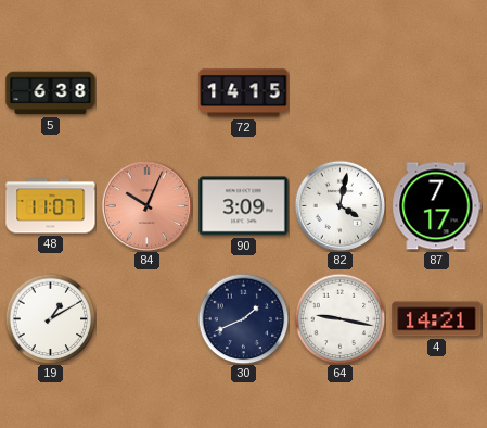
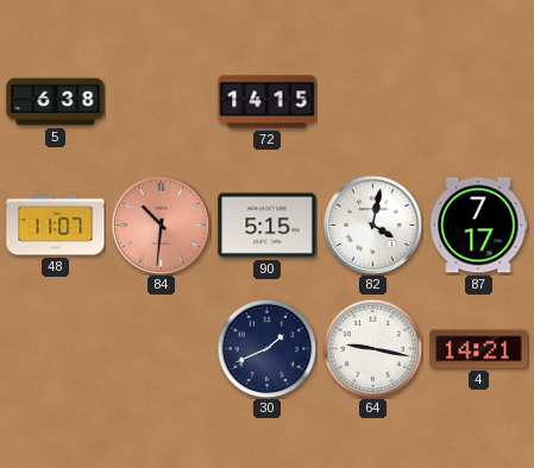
84: 10:04 -> 10:31
90: 3:09 -> 5:15
19: 1:10 -> none
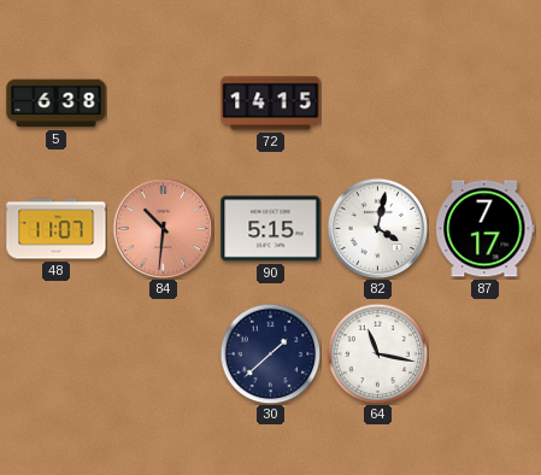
30: 1:41 -> 1:38
64: 9:17 -> 11:17
4: 14:21 -> none
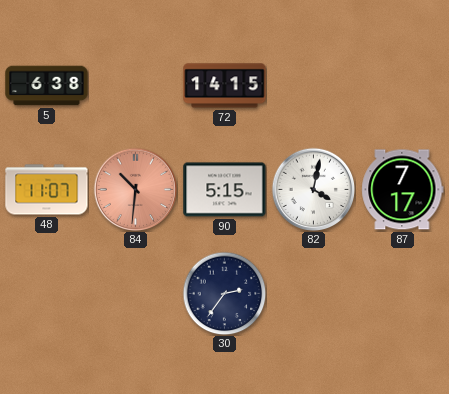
30: 1:38 -> 2:36
64: 11:17 -> none
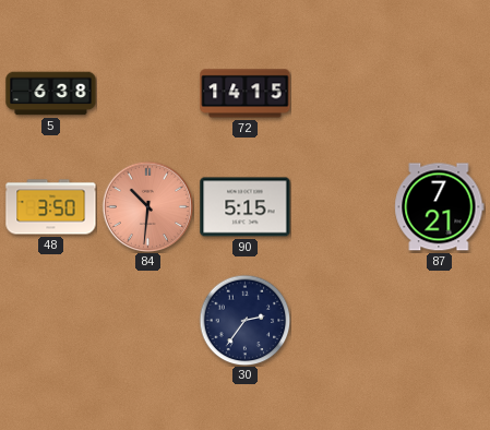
48: 11:07 -> 3:50
82: 4:02 -> none
87: 7:17 -> 7:21
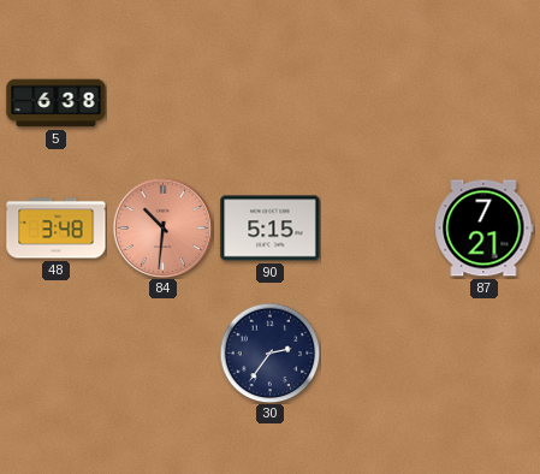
72: 14:15 -> none
48: 3:50 -> 3:48
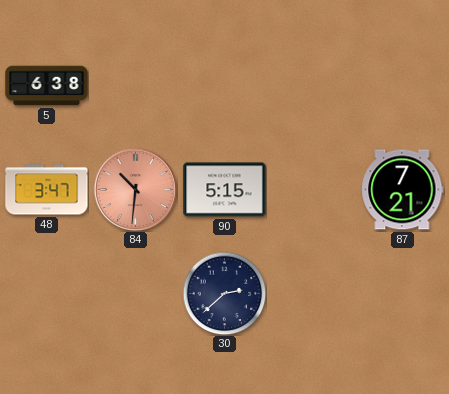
48: 3:48 -> 3:47
30: 2:36 -> 2:38
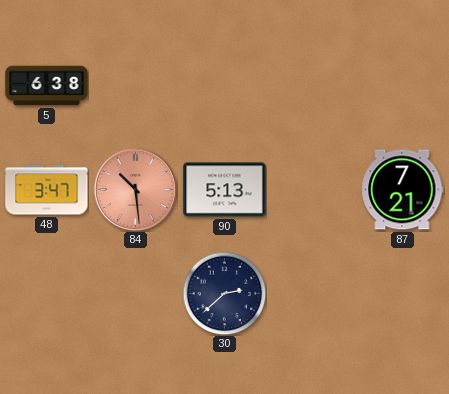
84: 10:31 -> 10:29
90: 5:15 -> 5:13
